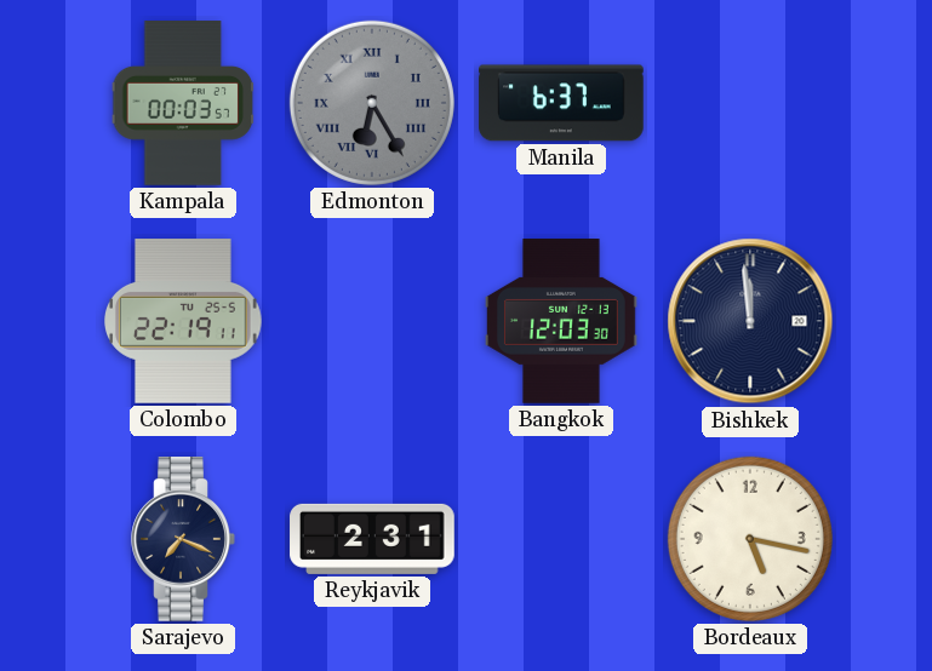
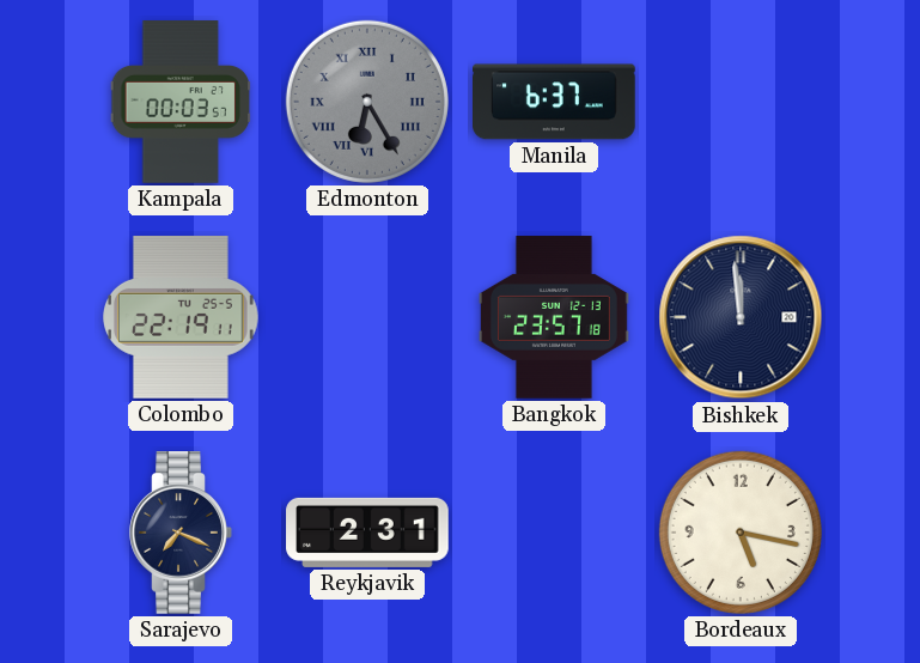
Bangkok: 12:03 -> 23:57
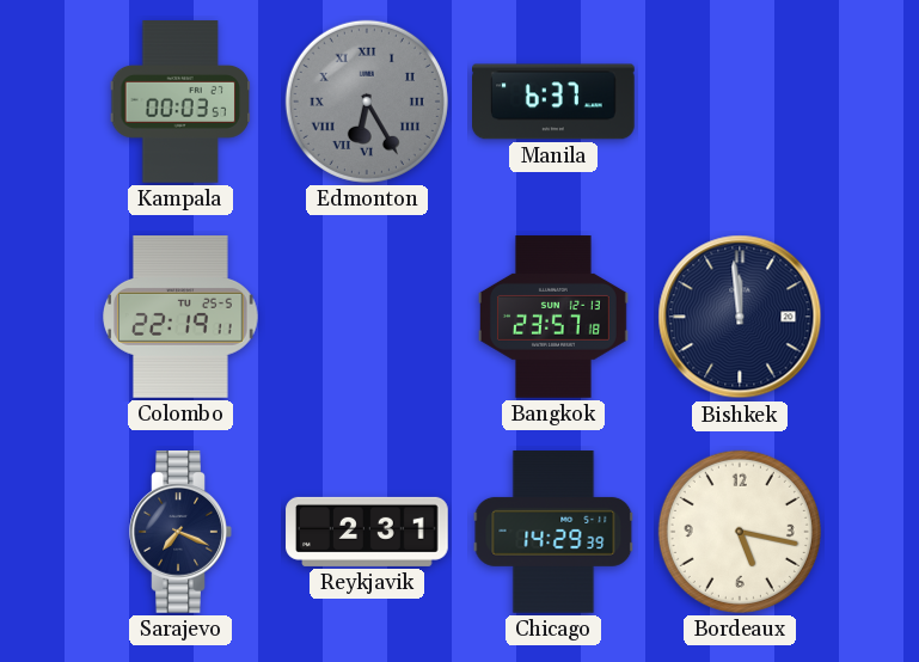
Chicago: none -> 14:29
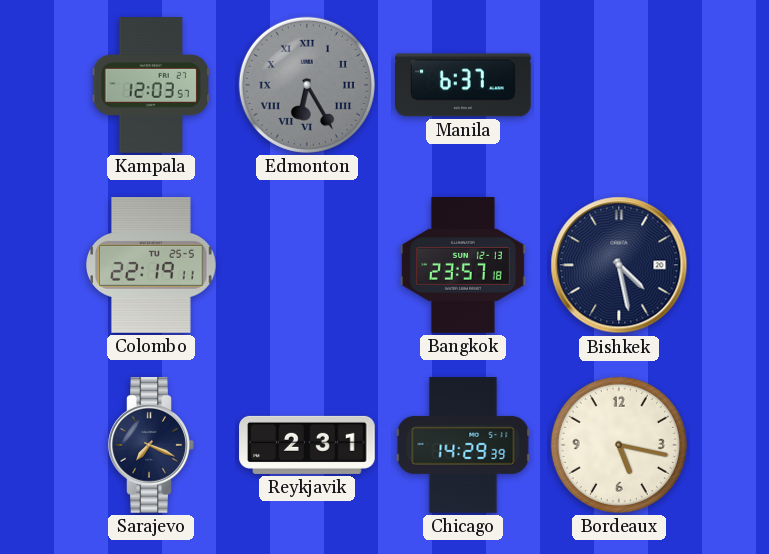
Kampala: 00:03 -> 12:03
Bishkek: 11:59 -> 4:28
